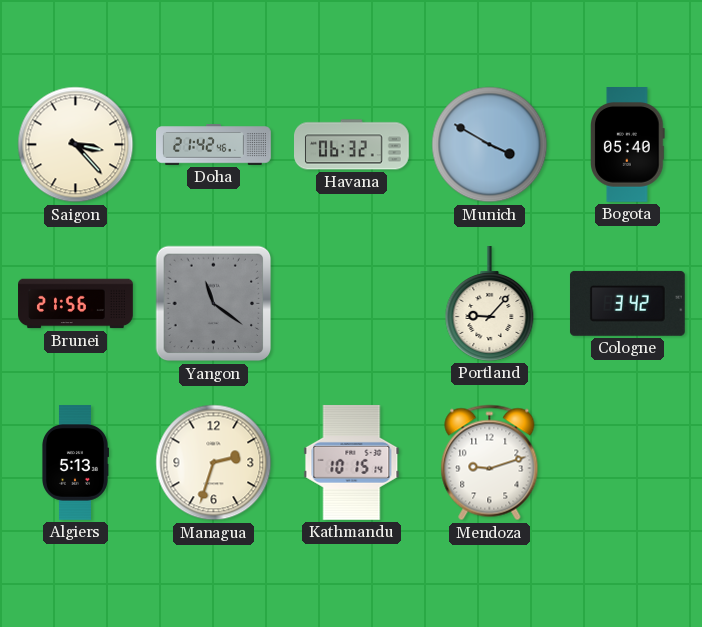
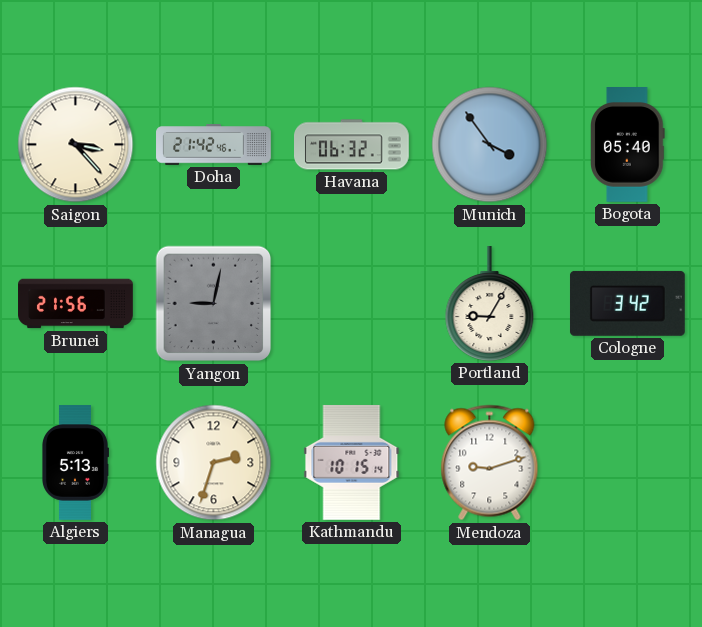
Munich: 3:50 -> 3:54
Yangon: 11:21 -> 9:02
Portland: 9:07 -> 9:05
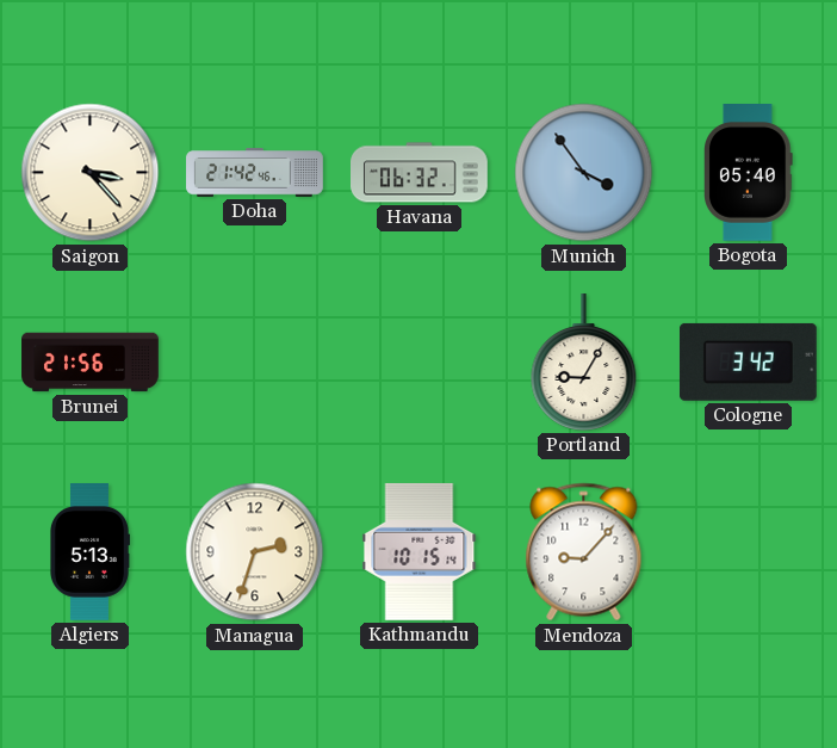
Yangon: 9:02 -> none
Mendoza: 9:12 -> 9:07
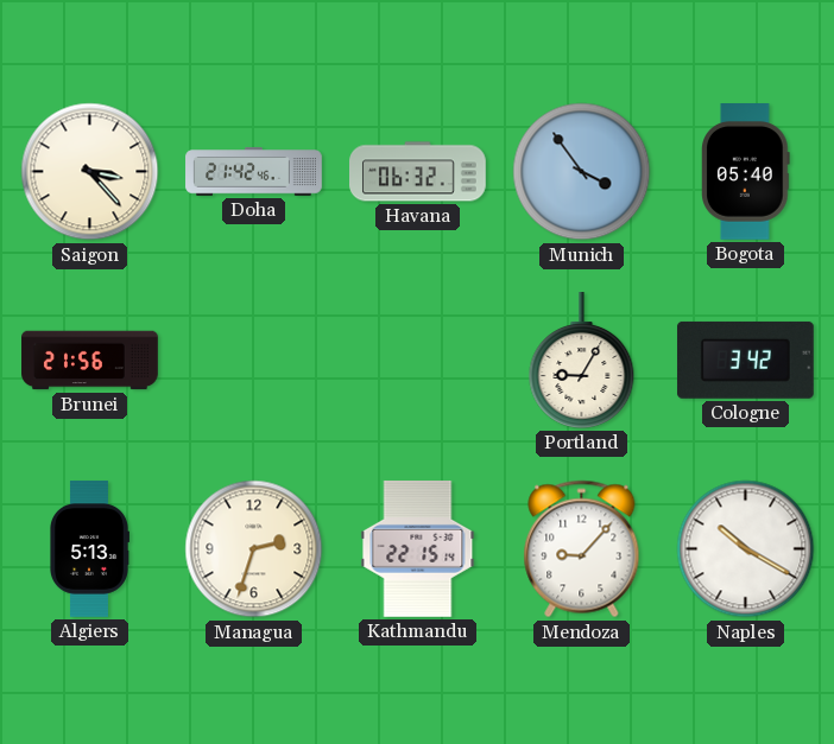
Kathmandu: 10:15 -> 22:15
Naples: none -> 10:20
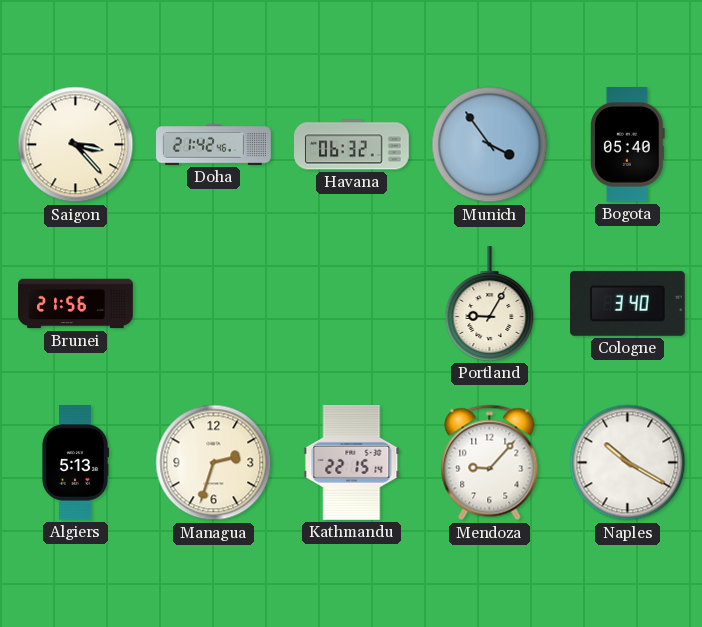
Cologne: 3:42 -> 3:40
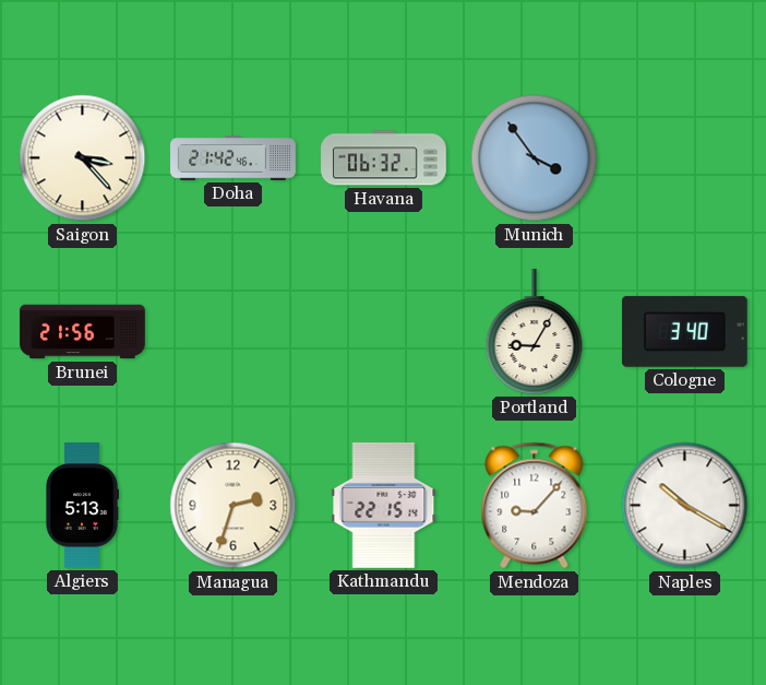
Bogota: 05:40 -> none
